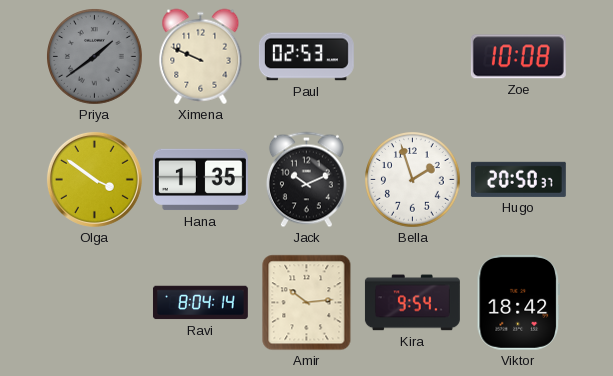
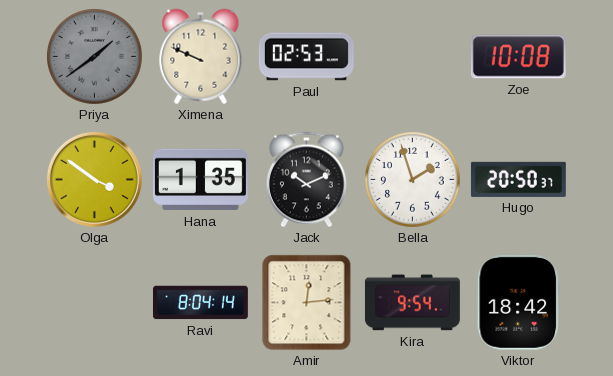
Amir: 10:14 -> 12:14
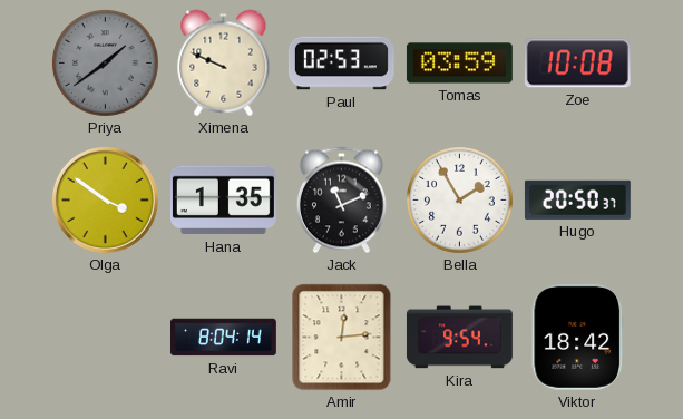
Tomas: none -> 03:59
Jack: 10:11 -> 11:11
Bella: 1:57 -> 1:55
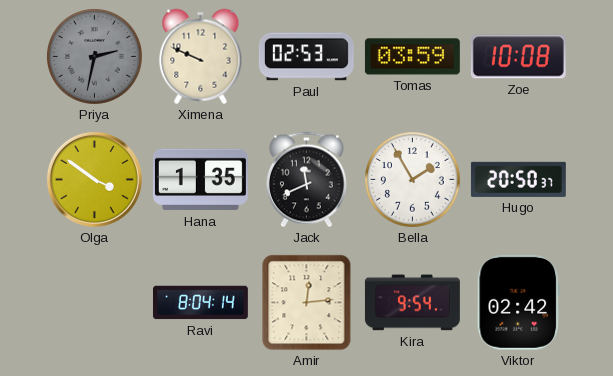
Priya: 1:39 -> 2:32
Jack: 11:11 -> 11:41
Viktor: 18:42 -> 02:42
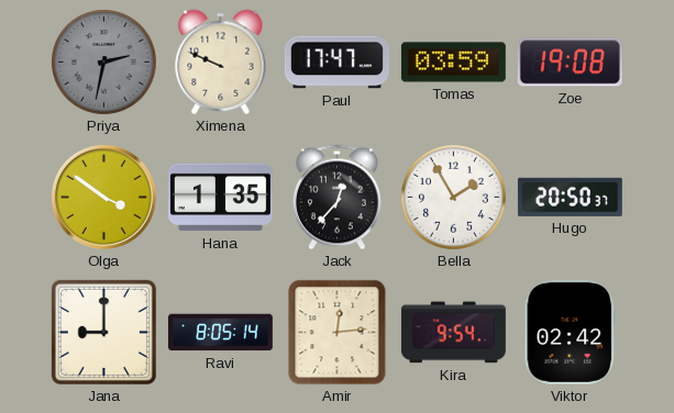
Paul: 02:53 -> 17:47
Zoe: 10:08 -> 19:08
Jack: 11:41 -> 12:37
Jana: none -> 9:00
Ravi: 8:04 -> 8:05
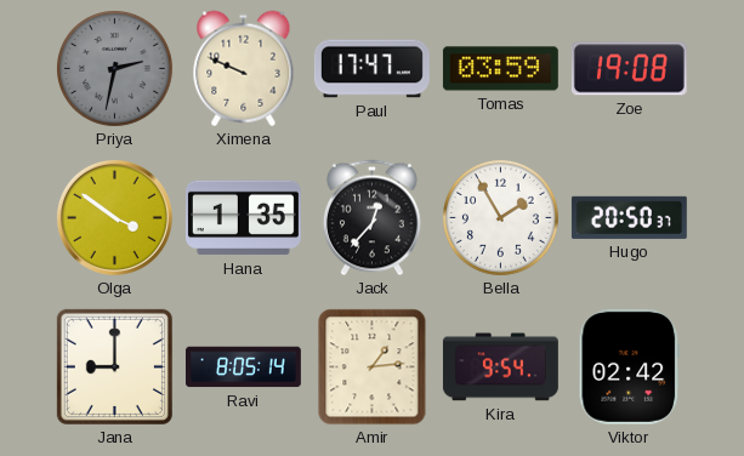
Amir: 12:14 -> 1:14
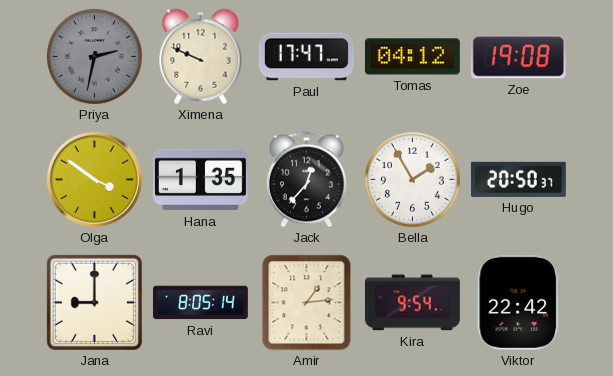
Tomas: 03:59 -> 04:12
Viktor: 02:42 -> 22:42
